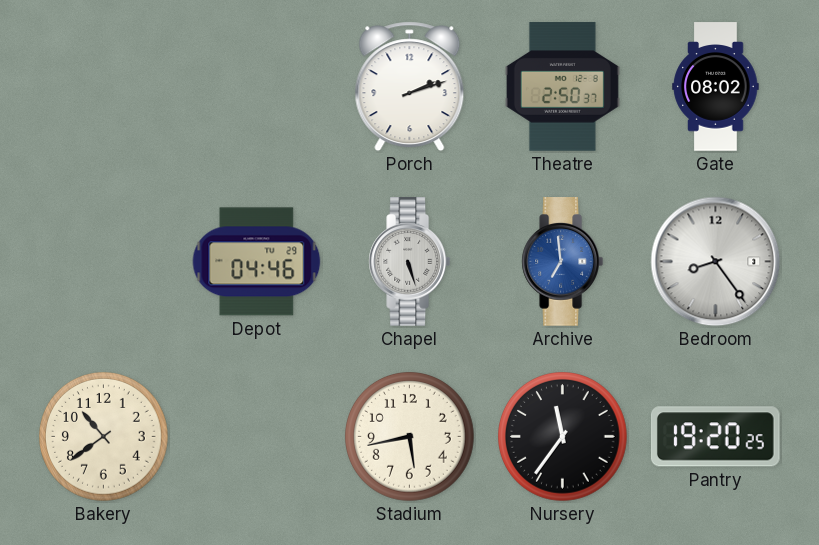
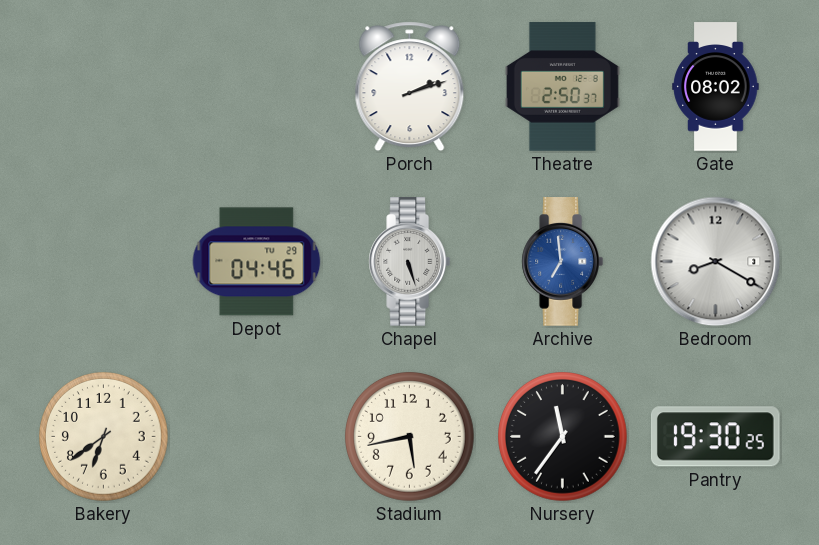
Bedroom: 8:24 -> 8:20
Bakery: 10:39 -> 6:39
Pantry: 19:20 -> 19:30
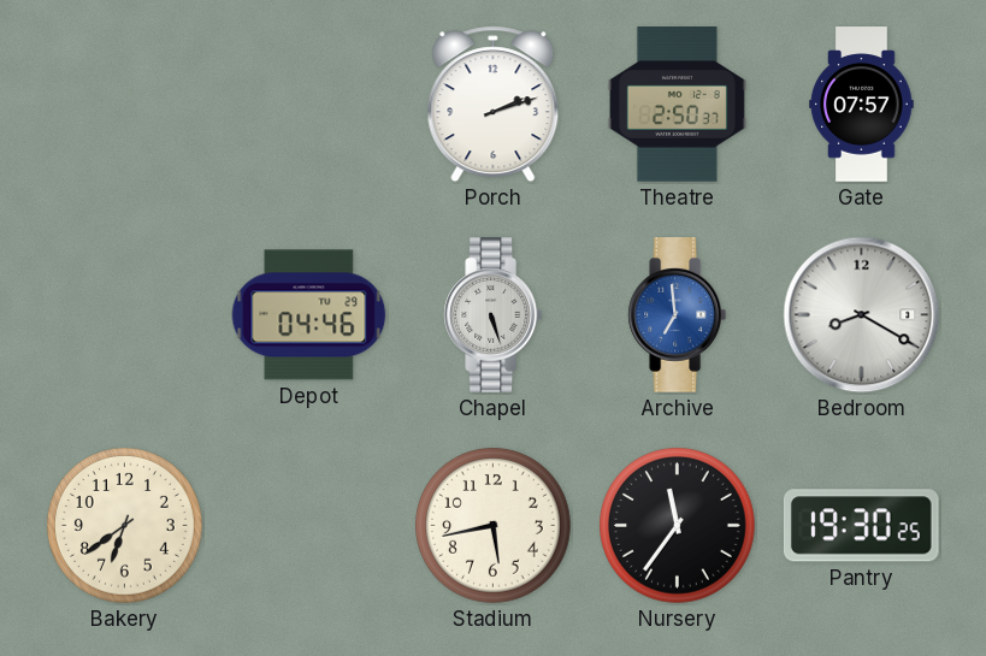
Gate: 08:02 -> 07:57
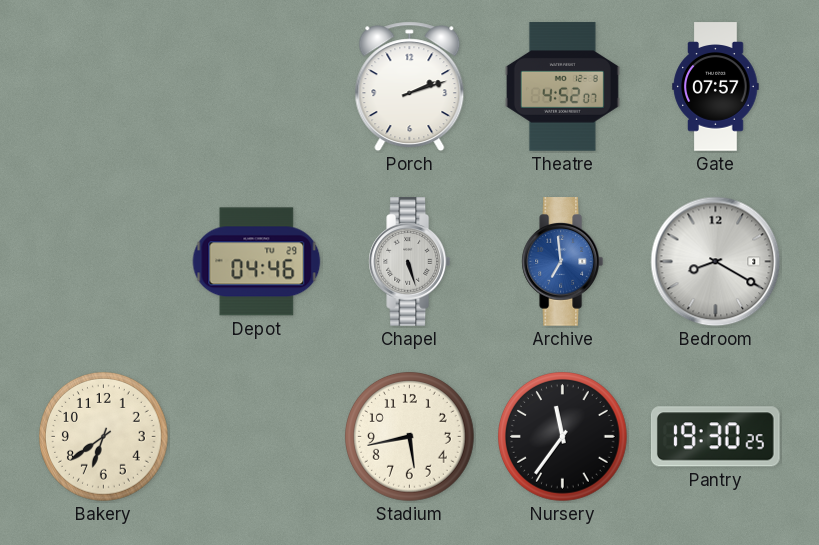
Theatre: 2:50 -> 4:52
